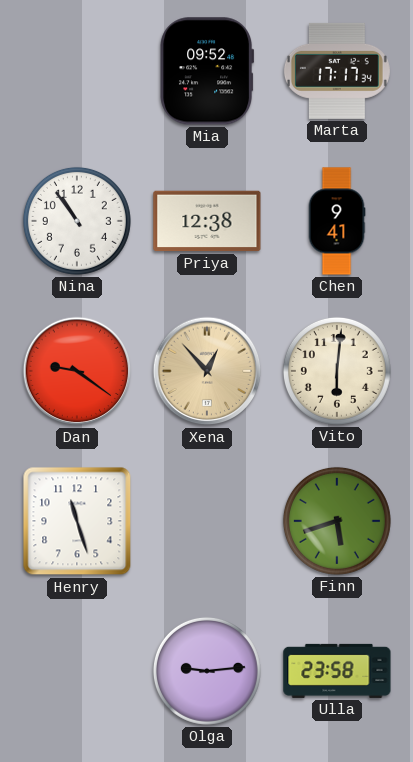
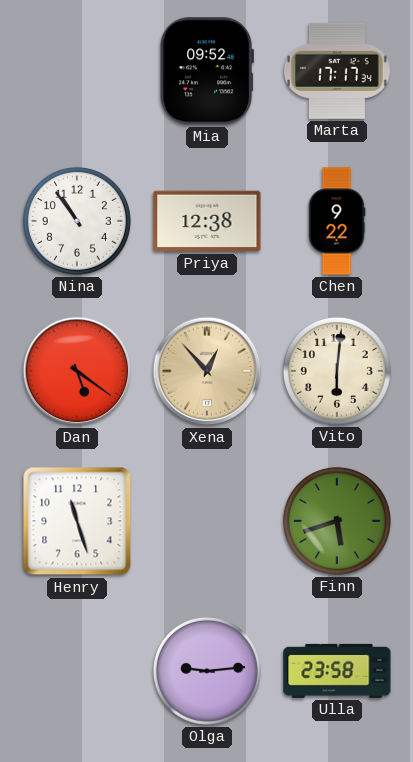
Chen: 9:41 -> 9:22
Dan: 9:21 -> 5:21
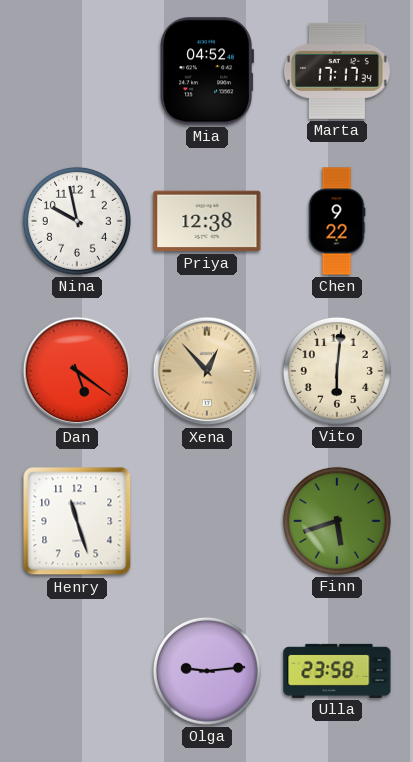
Mia: 09:52 -> 04:52
Nina: 10:54 -> 9:58
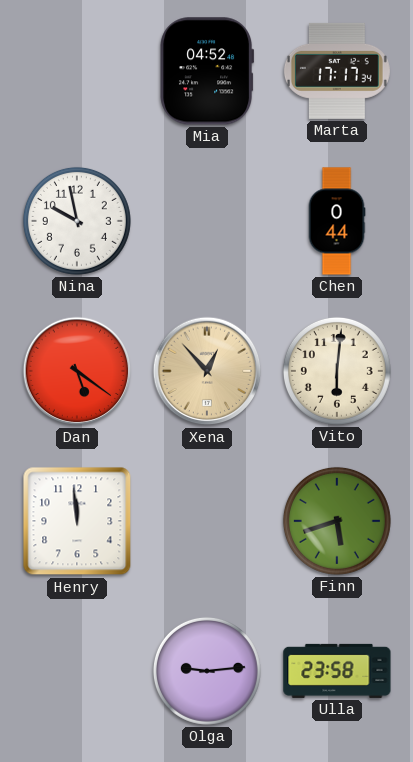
Priya: 12:38 -> none
Chen: 9:22 -> 0:44
Henry: 11:27 -> 11:59
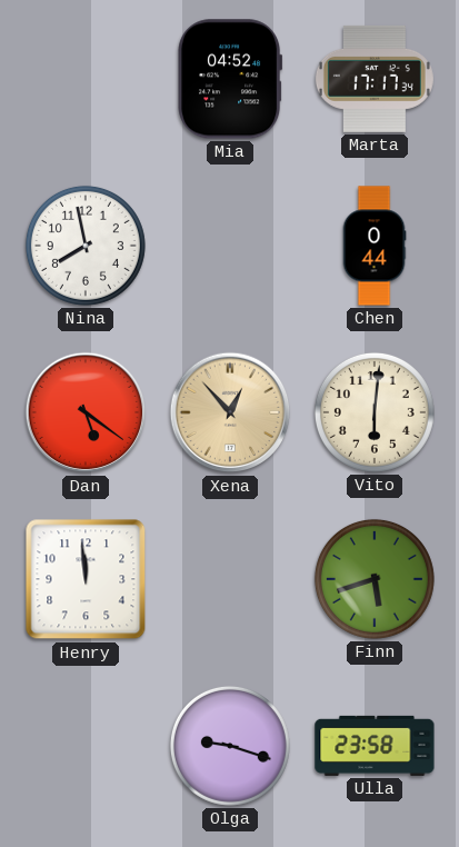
Nina: 9:58 -> 7:58
Olga: 9:14 -> 9:18
